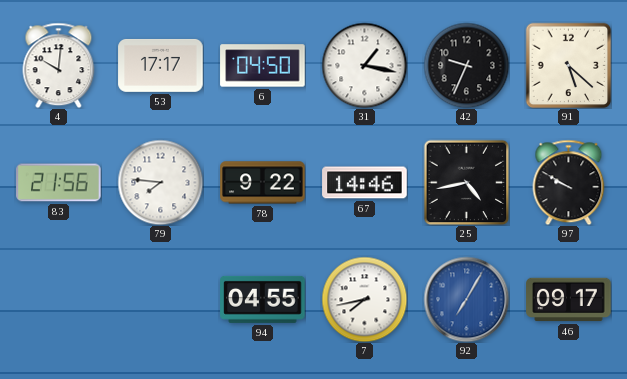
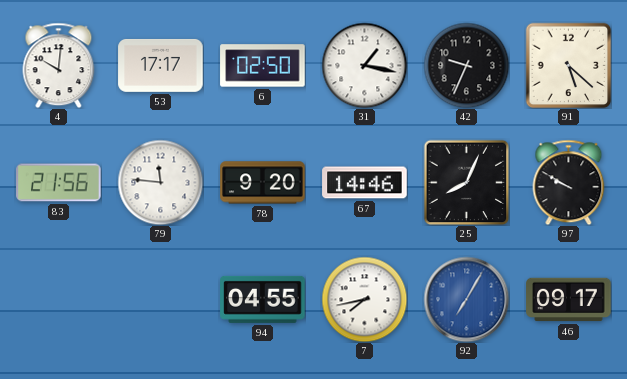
6: 04:50 -> 02:50
79: 7:46 -> 11:46
78: 9:22 -> 9:20
25: 4:43 -> 8:04
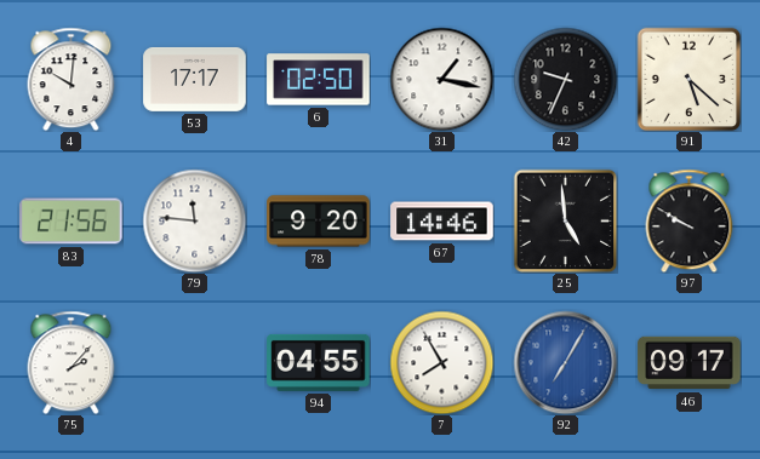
25: 8:04 -> 4:59
75: none -> 2:07
7: 7:43 -> 7:55
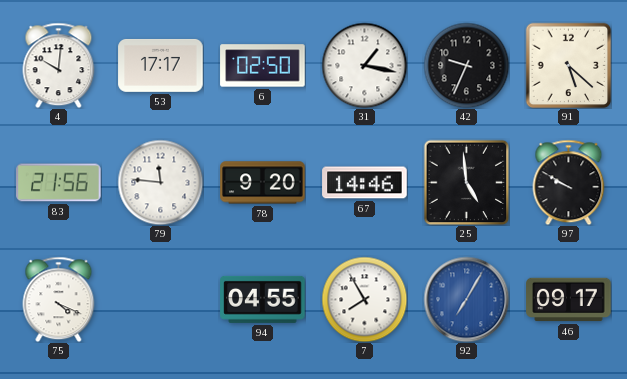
75: 2:07 -> 4:19
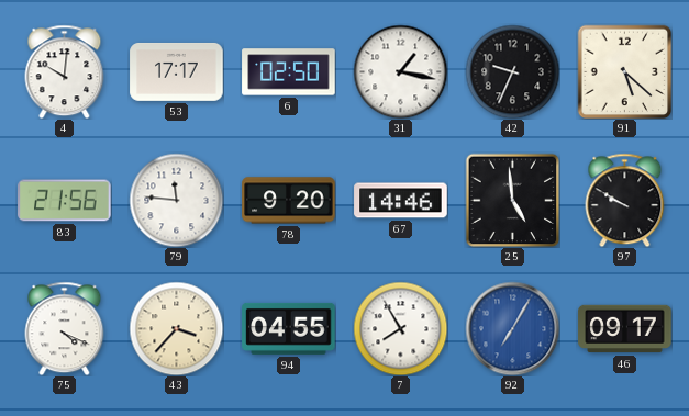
43: none -> 3:37
